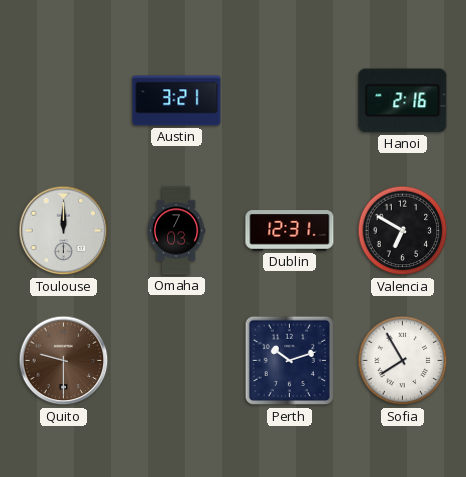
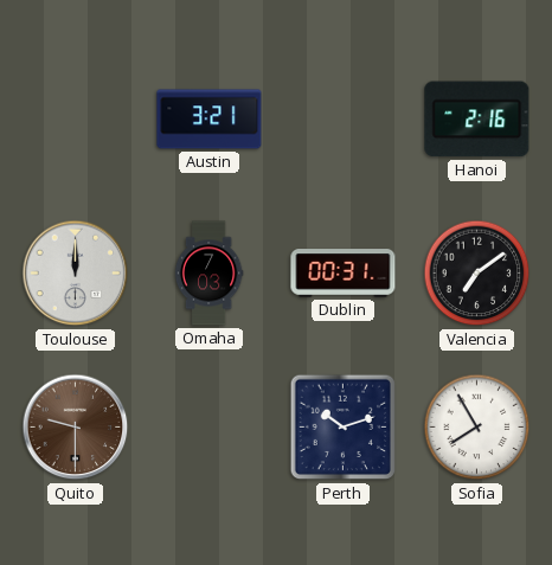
Dublin: 12:31 -> 00:31
Valencia: 6:50 -> 7:09
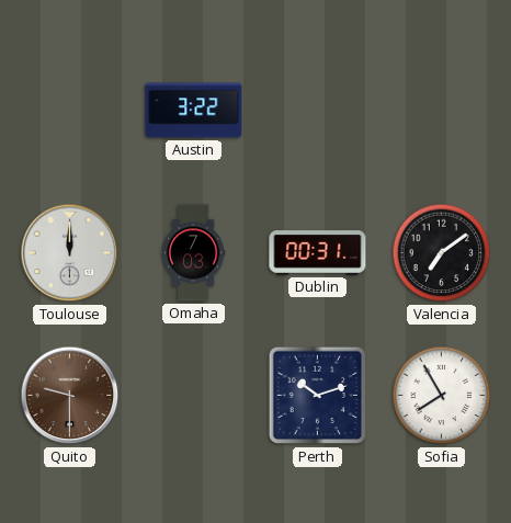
Austin: 3:21 -> 3:22
Hanoi: 2:16 -> none
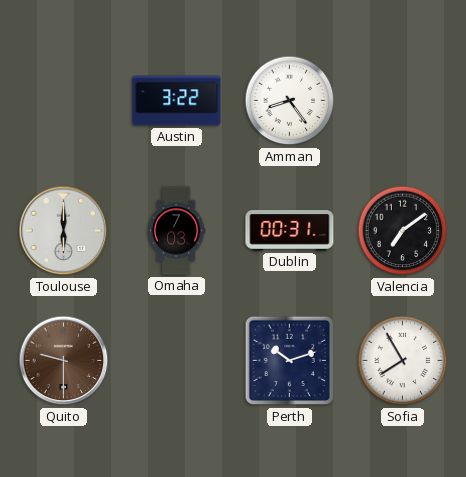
Amman: none -> 8:24
Toulouse: 12:00 -> 6:00
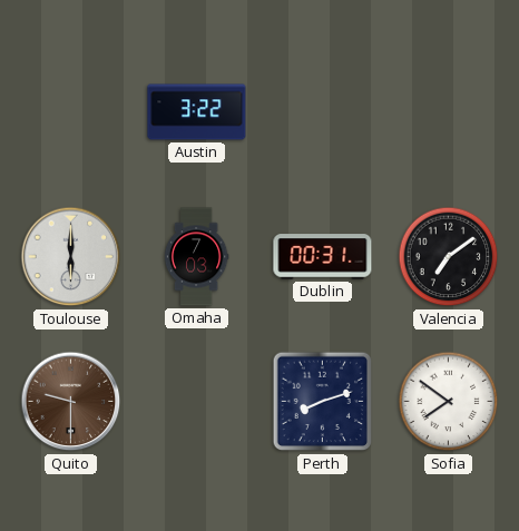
Amman: 8:24 -> none
Perth: 10:12 -> 8:12
Sofia: 7:55 -> 7:51
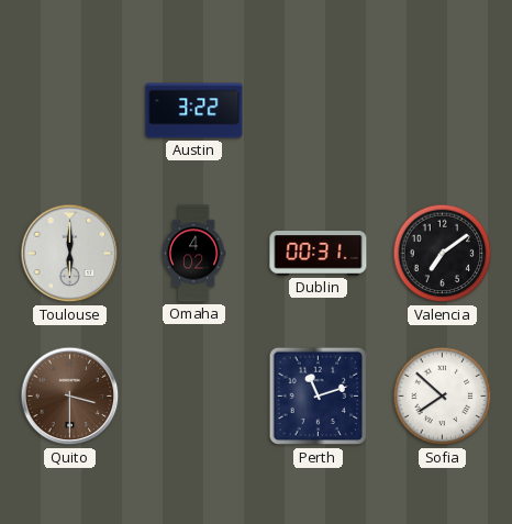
Omaha: 7:03 -> 4:02
Quito: 9:30 -> 3:30
Perth: 8:12 -> 11:12
Sofia: 7:51 -> 7:52
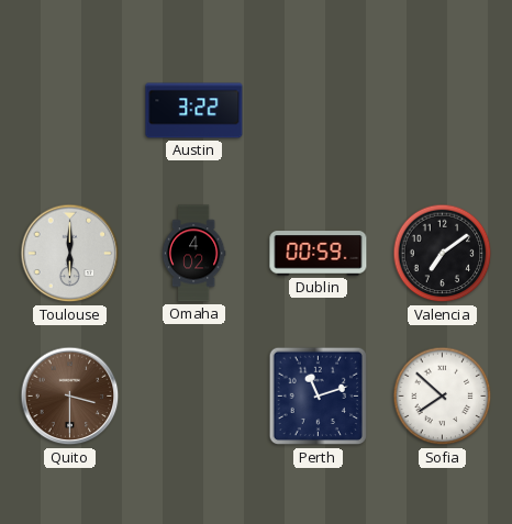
Dublin: 00:31 -> 00:59
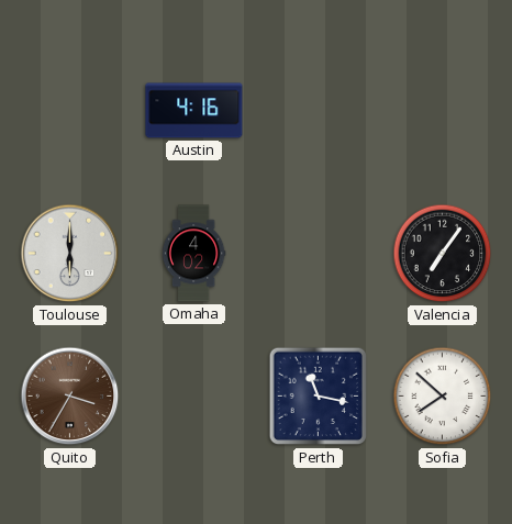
Austin: 3:22 -> 4:16
Dublin: 00:59 -> none
Valencia: 7:09 -> 7:06
Quito: 3:30 -> 3:35
Perth: 11:12 -> 11:17
